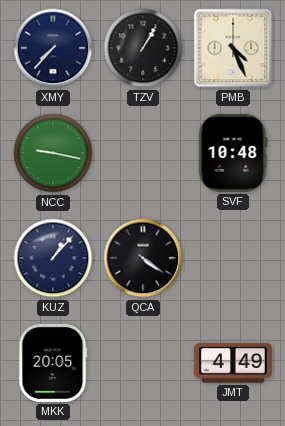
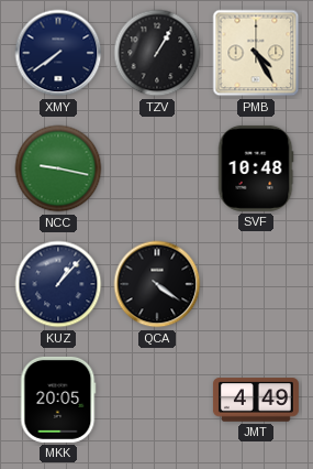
XMY: 7:37 -> 7:39
PMB: 4:26 -> 4:25
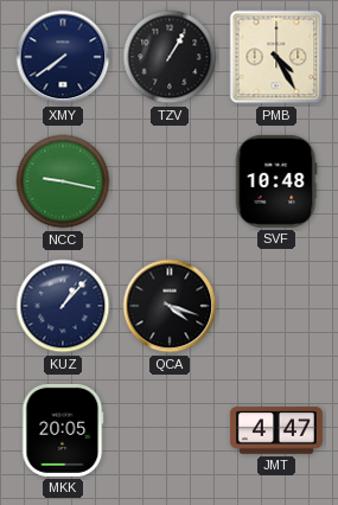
QCA: 4:21 -> 4:18
JMT: 4:49 -> 4:47
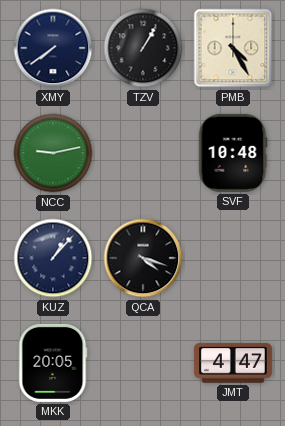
NCC: 9:17 -> 9:13
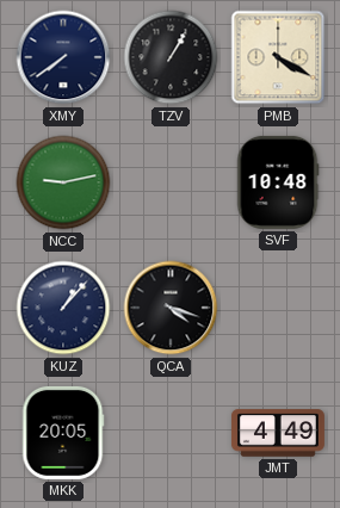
PMB: 4:25 -> 4:20
JMT: 4:47 -> 4:49
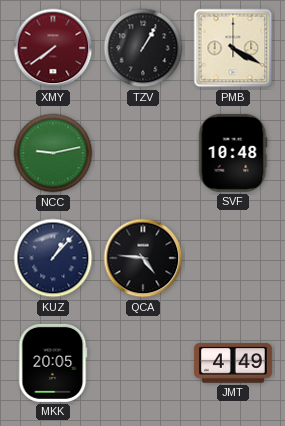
XMY dial: navy -> burgundy
QCA: 4:18 -> 4:46
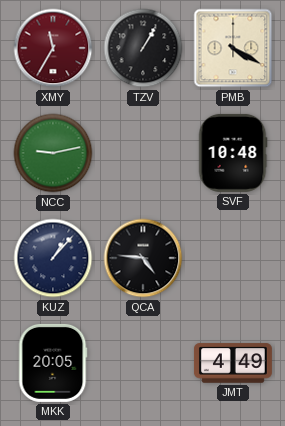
XMY: 7:39 -> 11:35
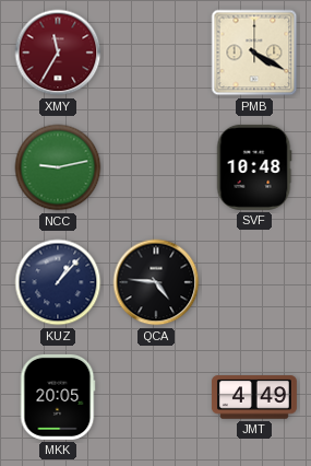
TZV: 1:05 -> none
